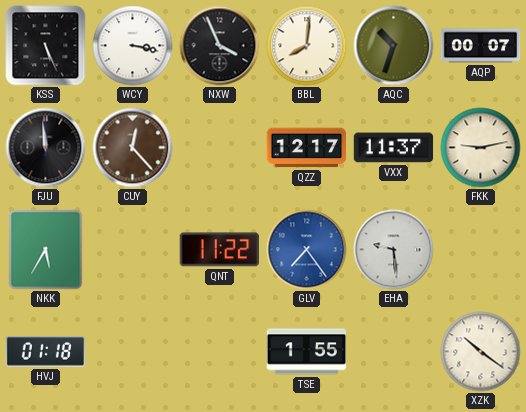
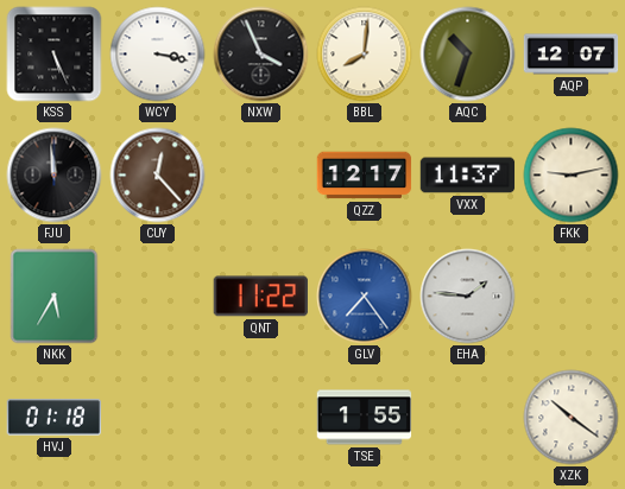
AQP: 00:07 -> 12:07
EHA: 9:29 -> 1:46
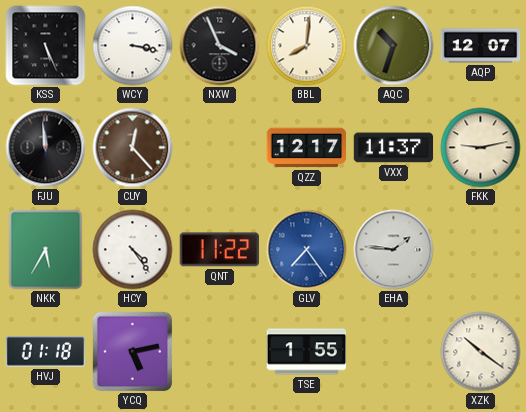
HCY: none -> 4:24
YCQ: none -> 5:13
